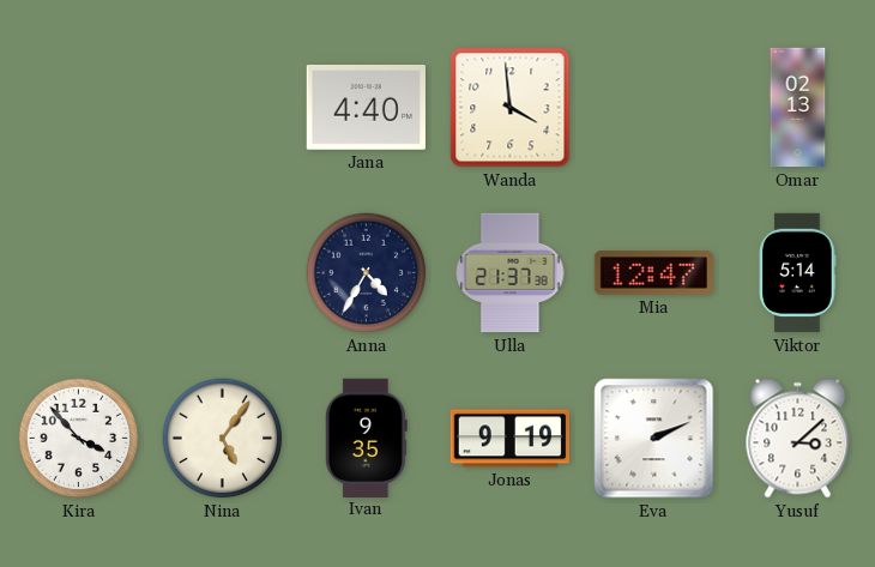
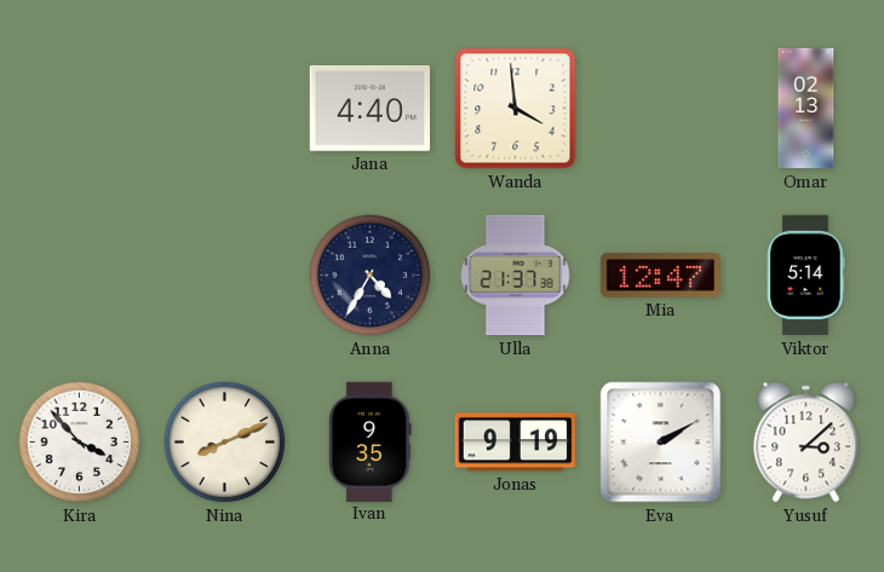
Nina: 5:06 -> 8:11
Eva: 2:11 -> 2:10
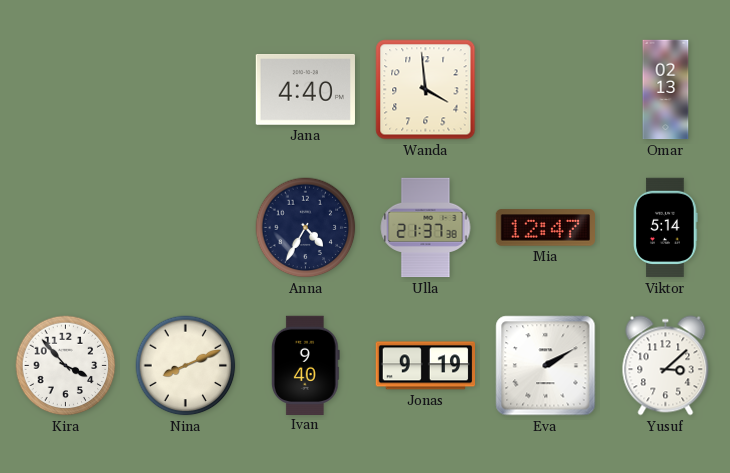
Ivan: 9:35 -> 9:40
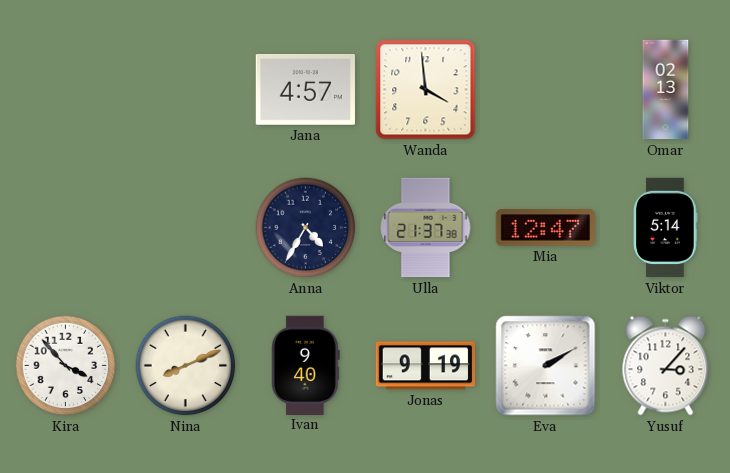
Jana: 4:40 -> 4:57
Yusuf: 3:08 -> 3:07
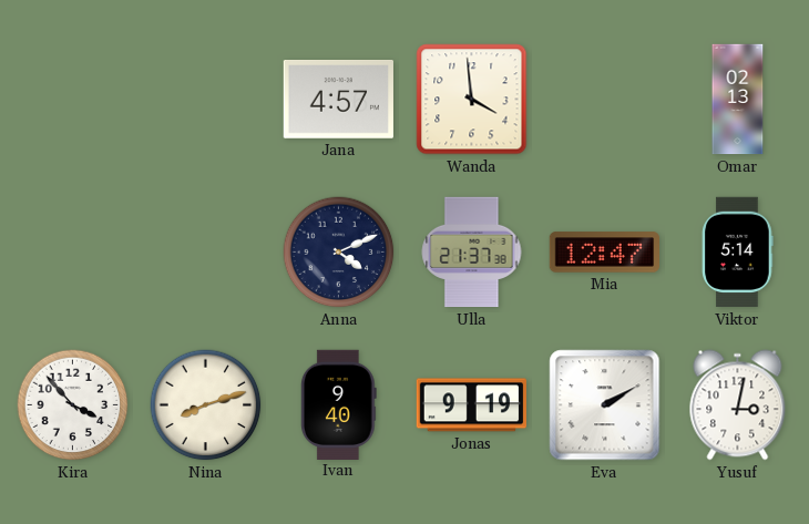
Anna: 4:35 -> 4:11
Nina: 8:11 -> 8:12
Yusuf: 3:07 -> 3:02
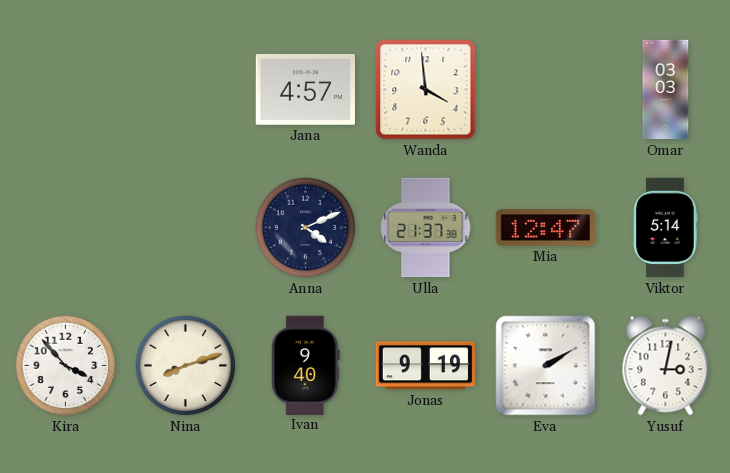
Omar: 02:13 -> 03:03
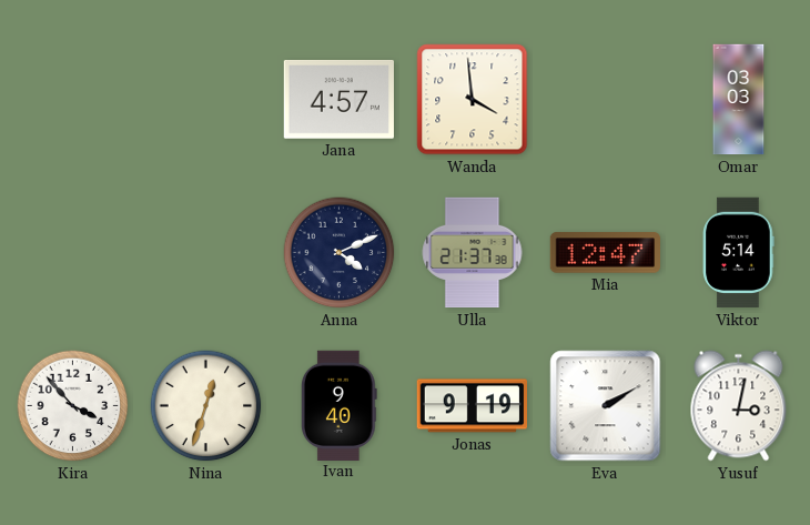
Nina: 8:12 -> 12:33
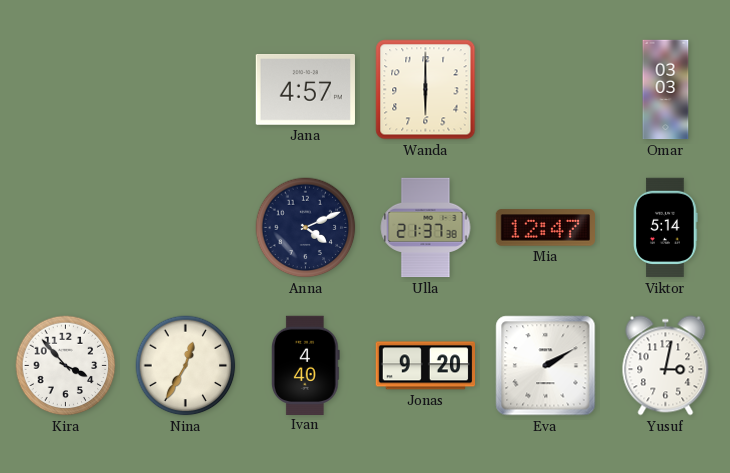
Wanda: 3:59 -> 6:00
Nina: 12:33 -> 12:35
Ivan: 9:40 -> 4:40
Jonas: 9:19 -> 9:20
